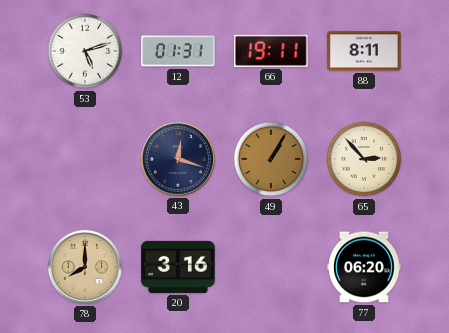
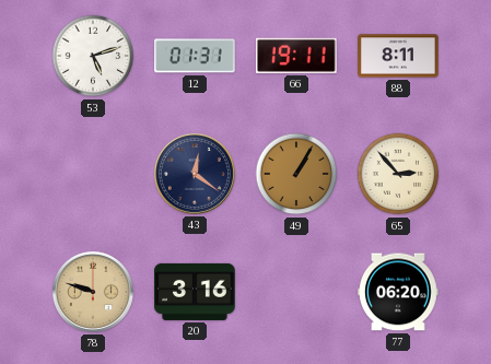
43: 12:18 -> 12:21
78: 8:00 -> 9:48
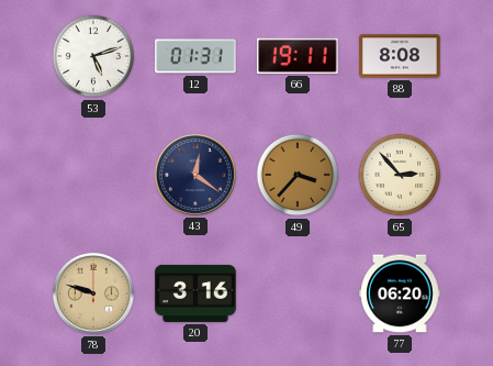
88: 8:11 -> 8:08
49: 1:05 -> 3:37
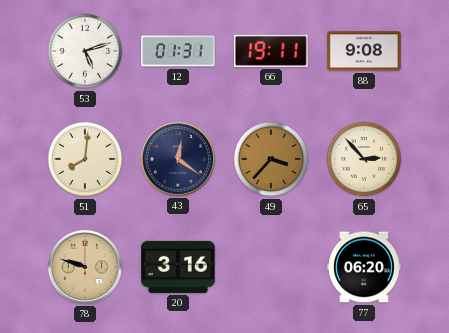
88: 8:08 -> 9:08
51: none -> 8:01
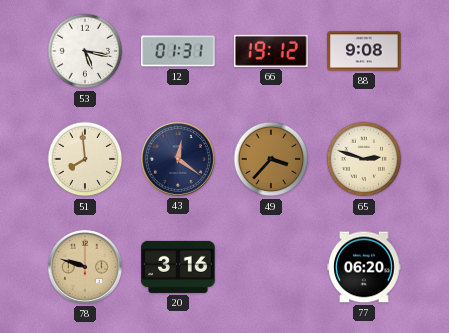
53: 5:12 -> 5:17
66: 19:11 -> 19:12
51: 8:01 -> 7:59
65: 2:53 -> 2:48
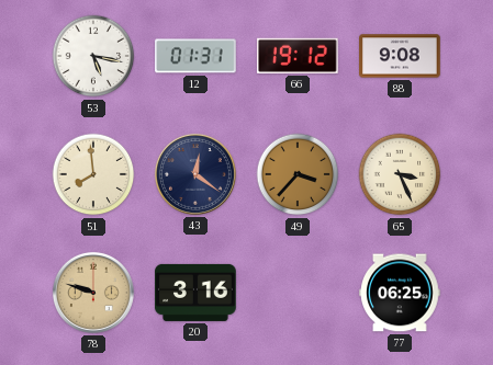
65: 2:48 -> 3:26
77: 06:20 -> 06:25
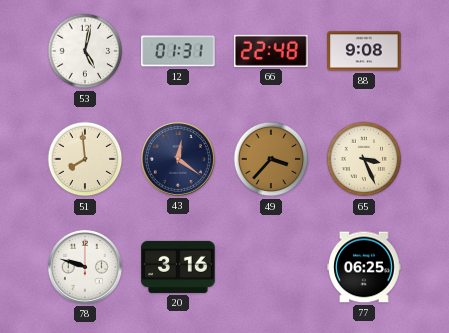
53: 5:17 -> 5:02
66: 19:12 -> 22:48
78 dial: champagne -> white
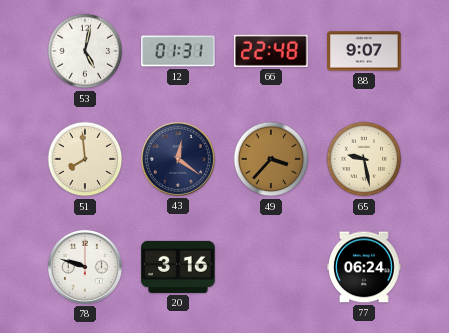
88: 9:08 -> 9:07
65: 3:26 -> 9:28
77: 06:25 -> 06:24
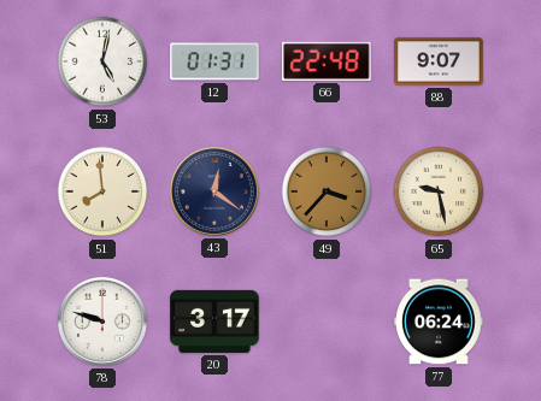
20: 3:16 -> 3:17
